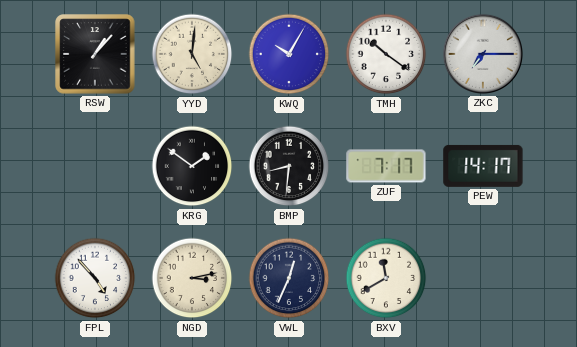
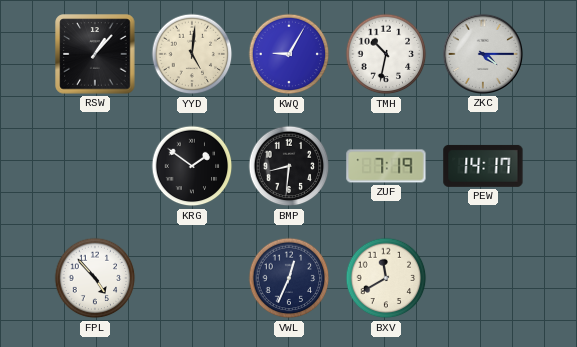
KWQ: 10:05 -> 9:05
TMH: 10:21 -> 10:32
ZKC: 7:15 -> 4:15
ZUF: 7:17 -> 7:19
NGD: 3:13 -> none
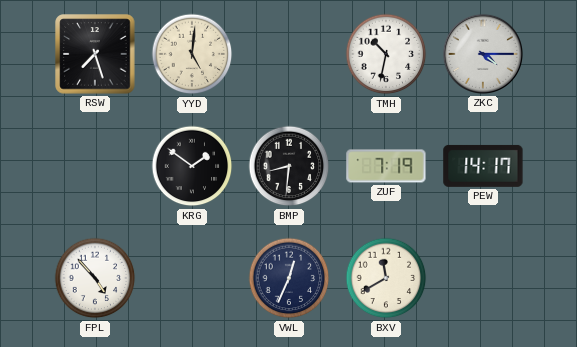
RSW: 1:07 -> 7:27
KWQ: 9:05 -> none
